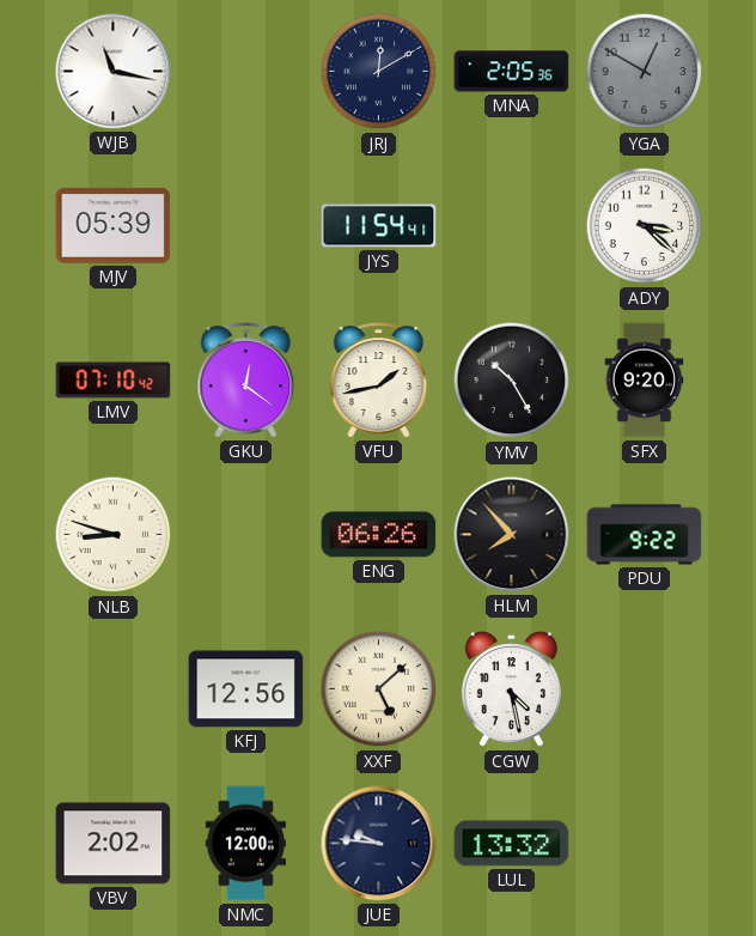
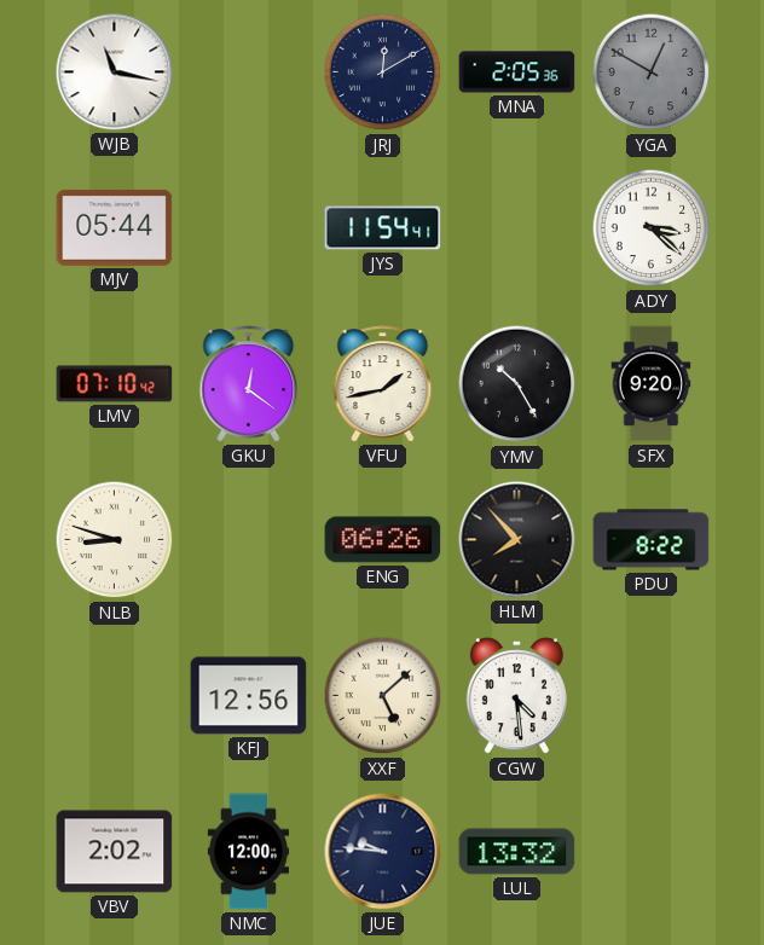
MJV: 05:39 -> 05:44
PDU: 9:22 -> 8:22
CGW: 4:28 -> 4:29
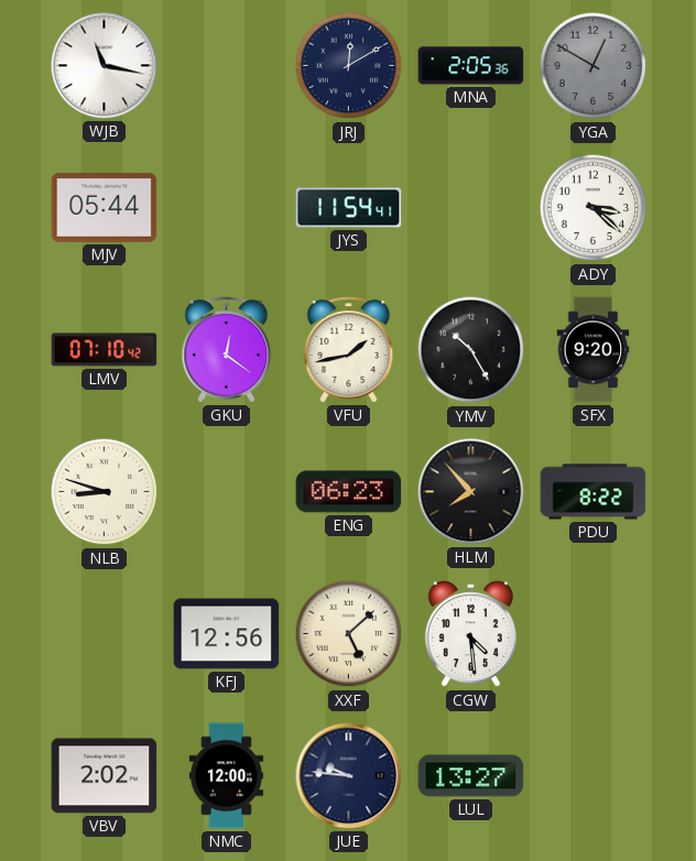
ENG: 06:26 -> 06:23
LUL: 13:32 -> 13:27
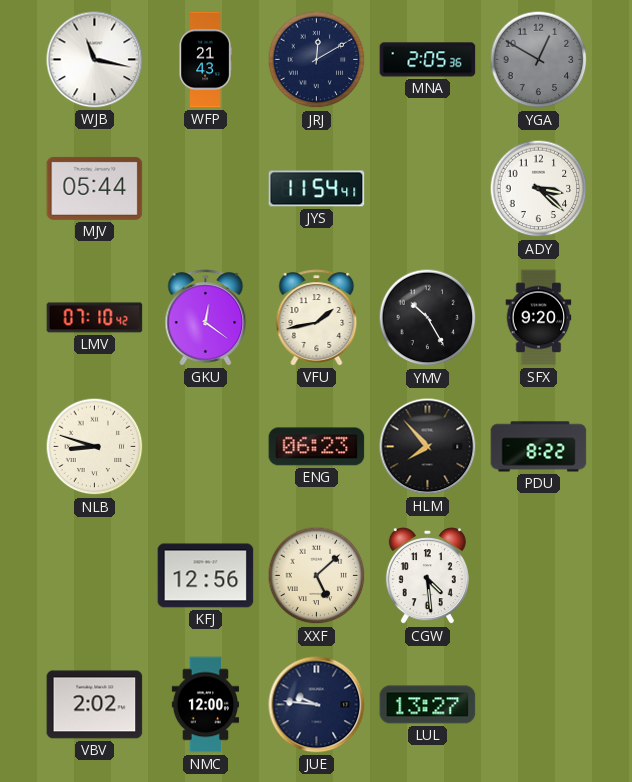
WFP: none -> 21:43
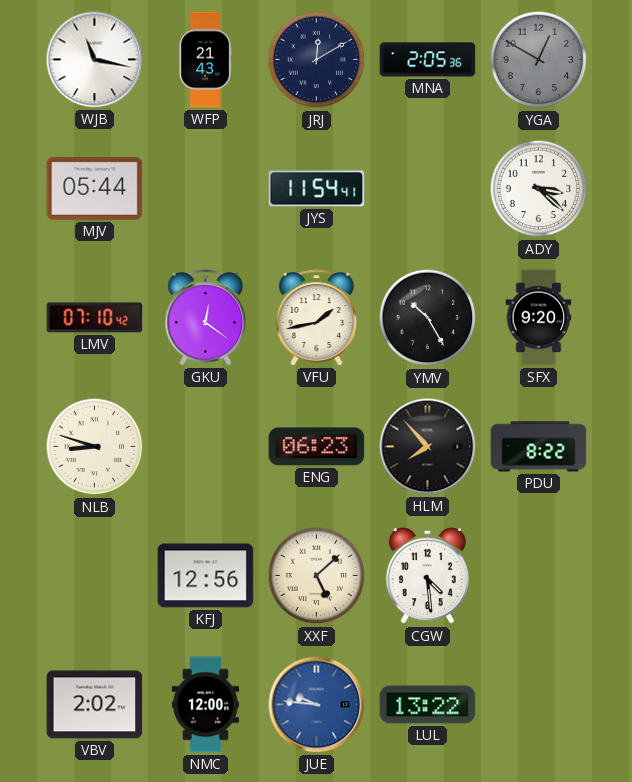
JUE dial: navy -> blue
LUL: 13:27 -> 13:22
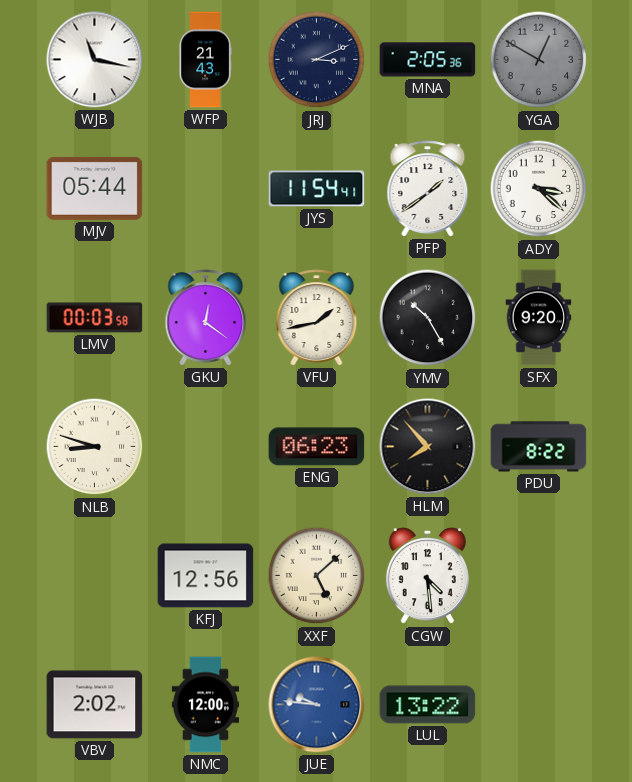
JRJ: 12:10 -> 3:11
PFP: none -> 1:39
LMV: 07:10 -> 00:03
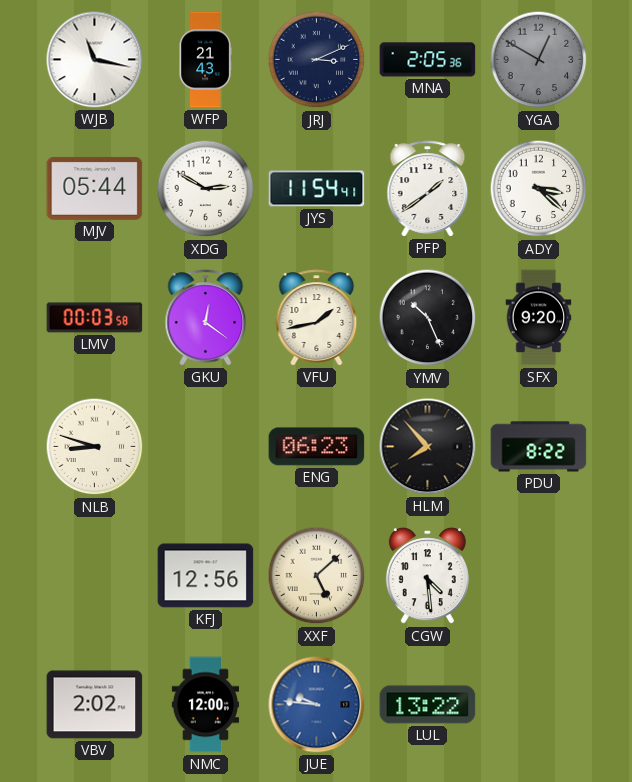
XDG: none -> 2:50
YMV: 10:25 -> 10:26
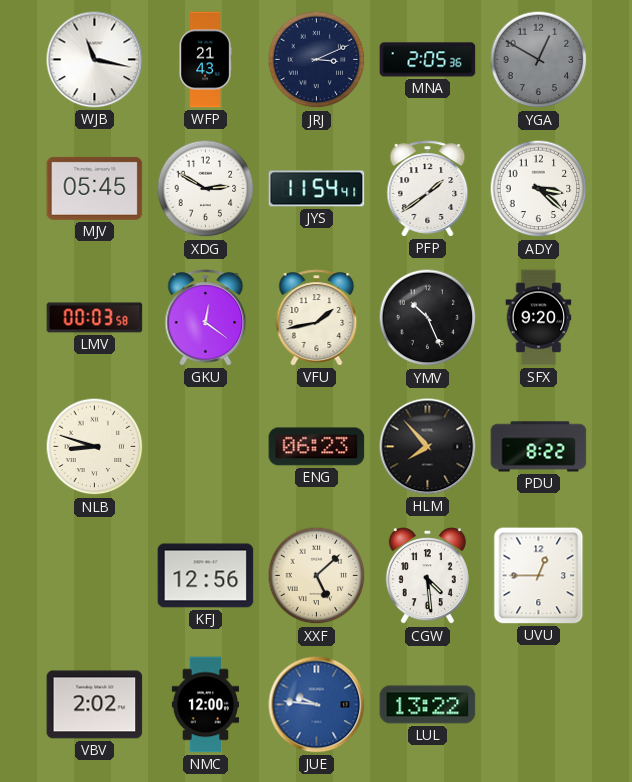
MJV: 05:44 -> 05:45
UVU: none -> 12:45
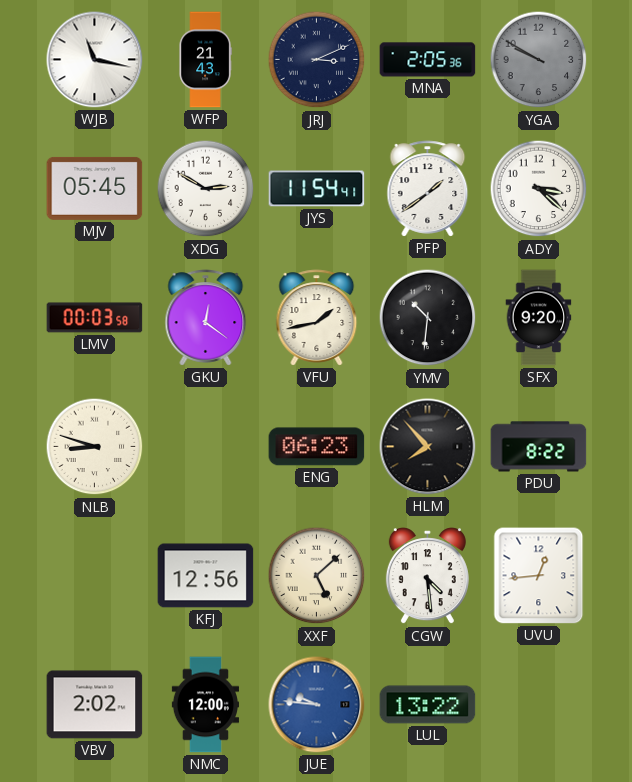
YGA: 12:50 -> 9:50
YMV: 10:26 -> 10:31
UVU: 12:45 -> 12:44
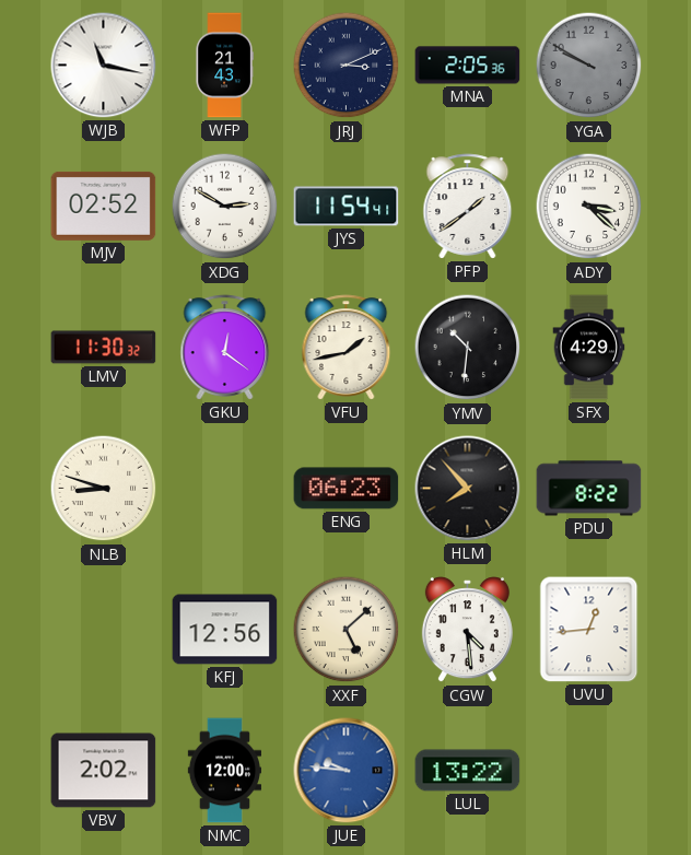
MJV: 05:45 -> 02:52
LMV: 00:03 -> 11:30
SFX: 9:20 -> 4:29
